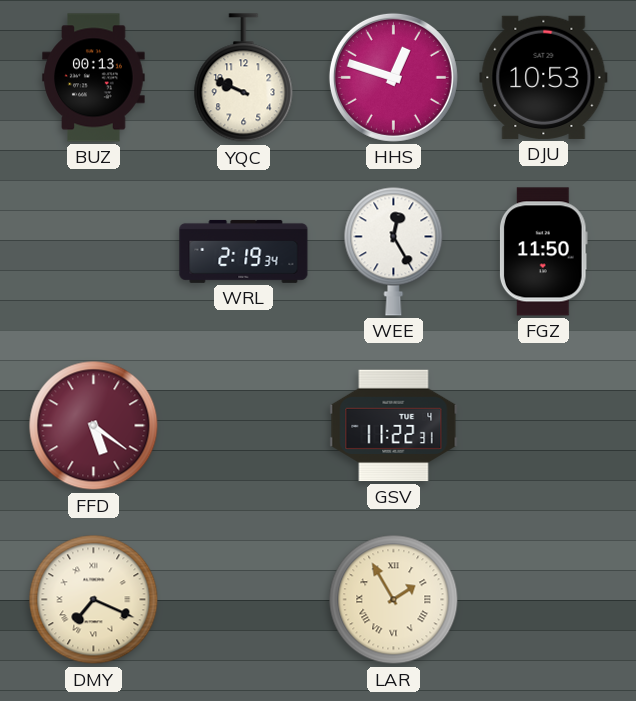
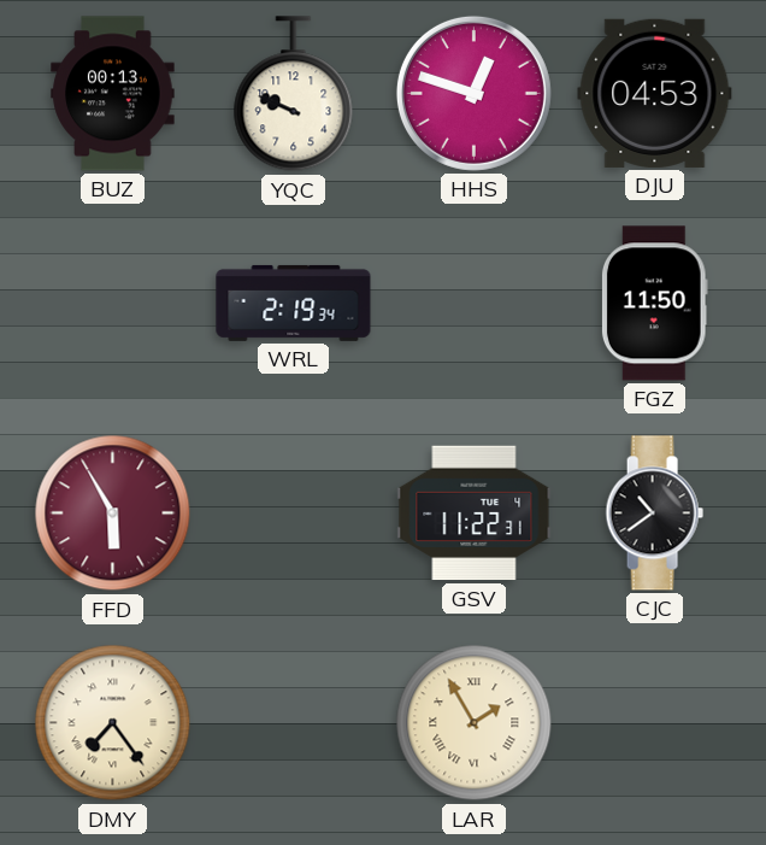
DJU: 10:53 -> 04:53
WEE: 12:25 -> none
FFD: 5:21 -> 5:55
CJC: none -> 10:39
DMY: 7:19 -> 7:24
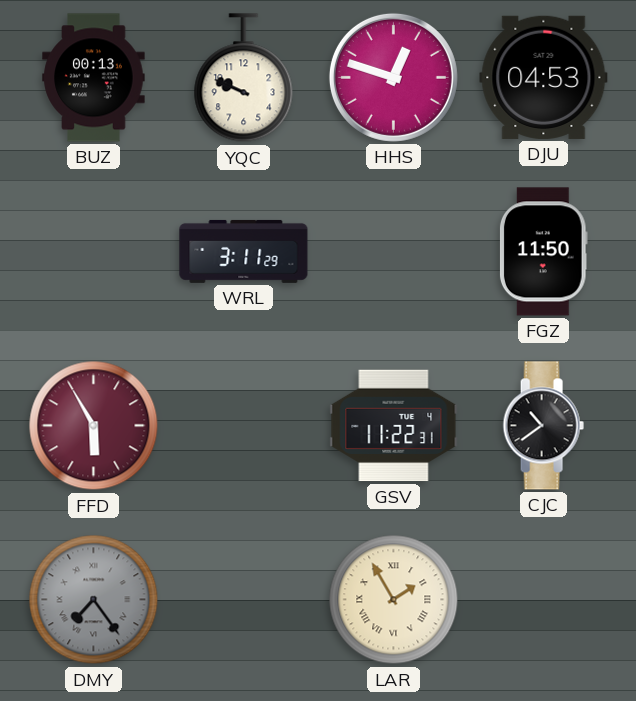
WRL: 2:19 -> 3:11
DMY dial: cream -> grey
